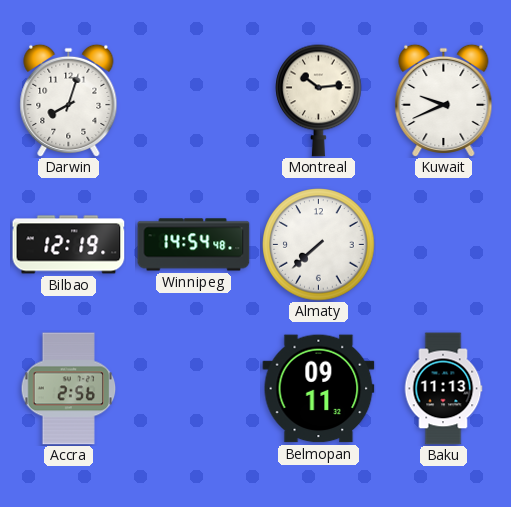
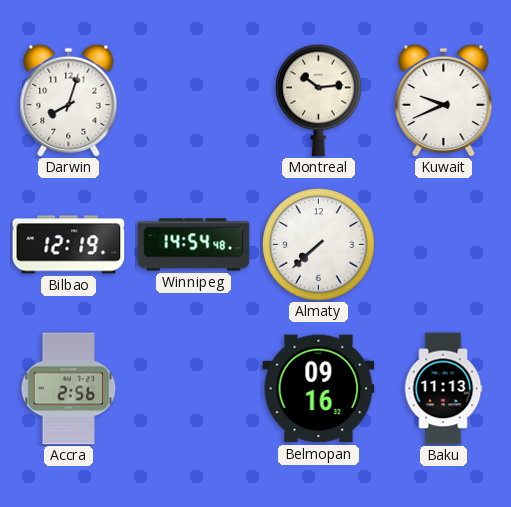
Belmopan: 09:11 -> 09:16
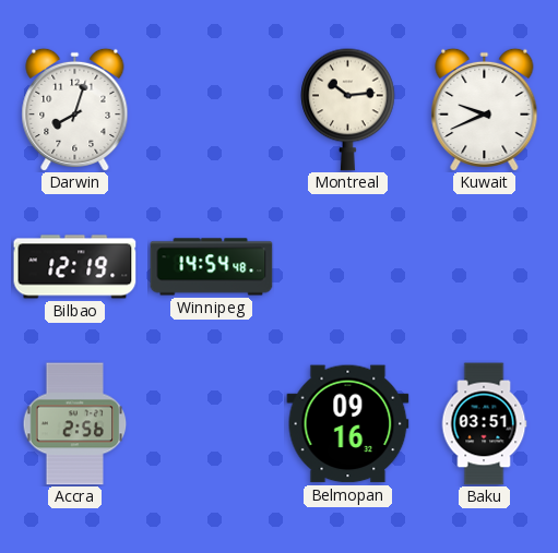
Almaty: 7:38 -> none
Baku: 11:13 -> 03:51
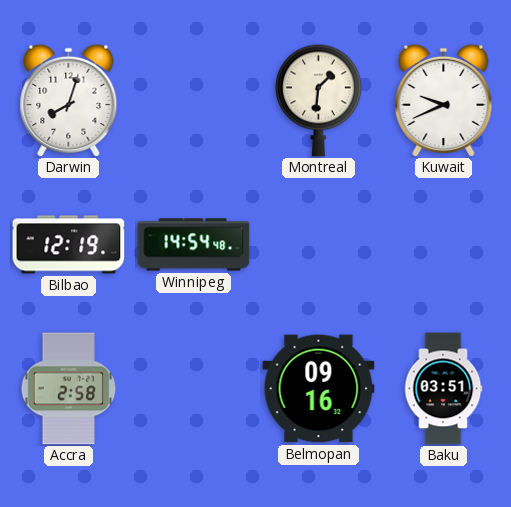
Montreal: 10:14 -> 1:31
Accra: 2:56 -> 2:58
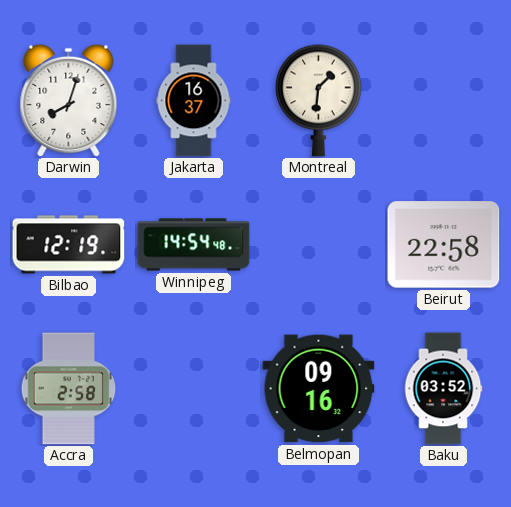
Jakarta: none -> 16:37
Kuwait: 9:41 -> none
Beirut: none -> 22:58
Baku: 03:51 -> 03:52
